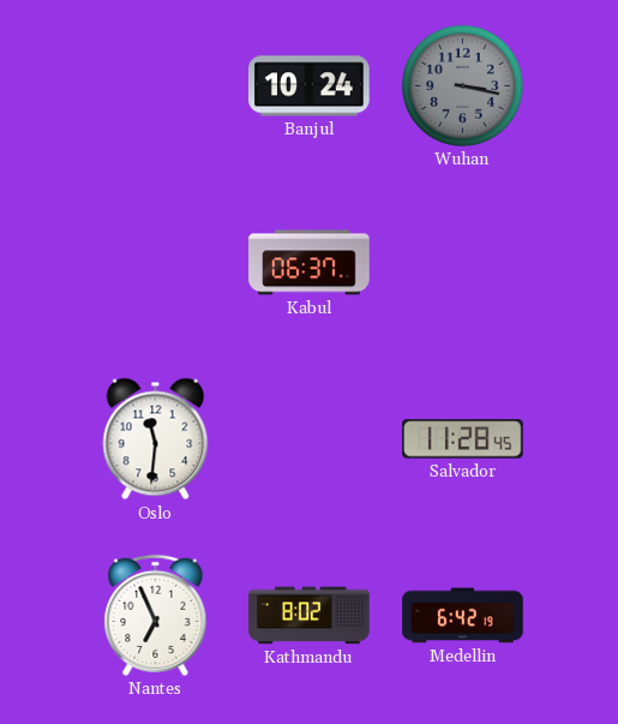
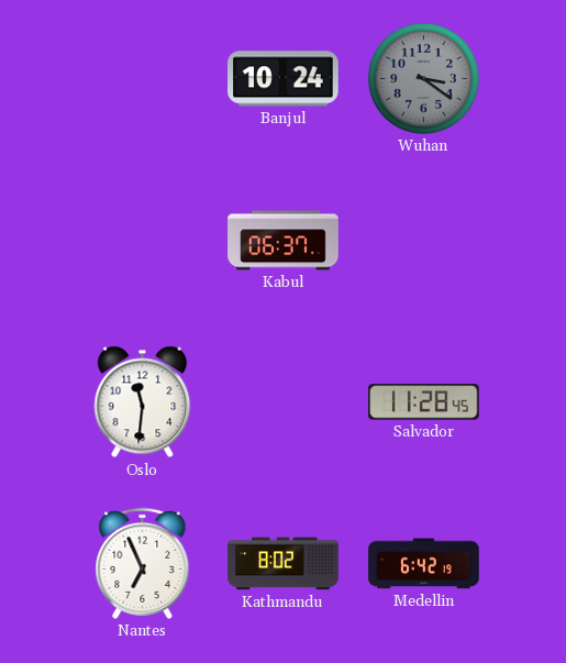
Wuhan: 3:17 -> 3:21
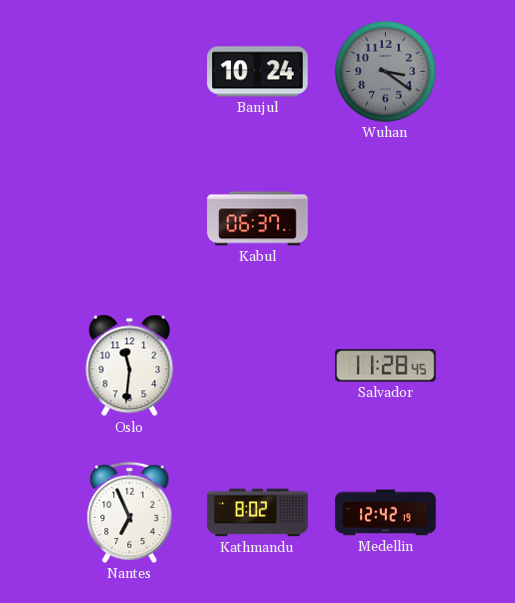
Medellin: 6:42 -> 12:42
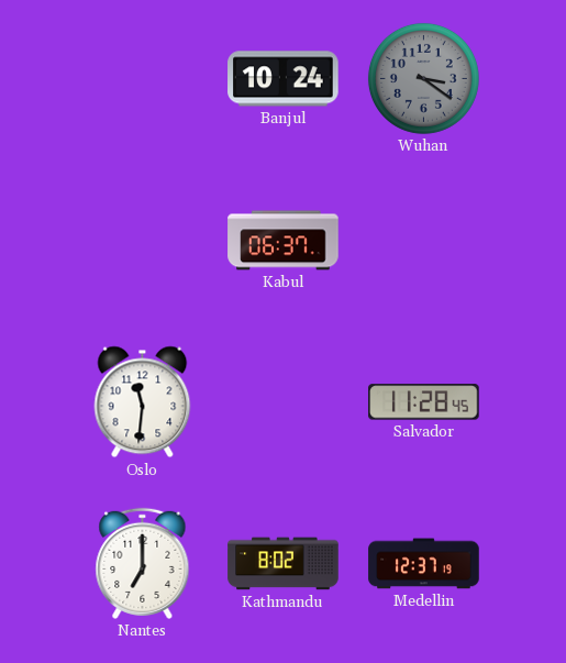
Nantes: 6:56 -> 7:00
Medellin: 12:42 -> 12:37
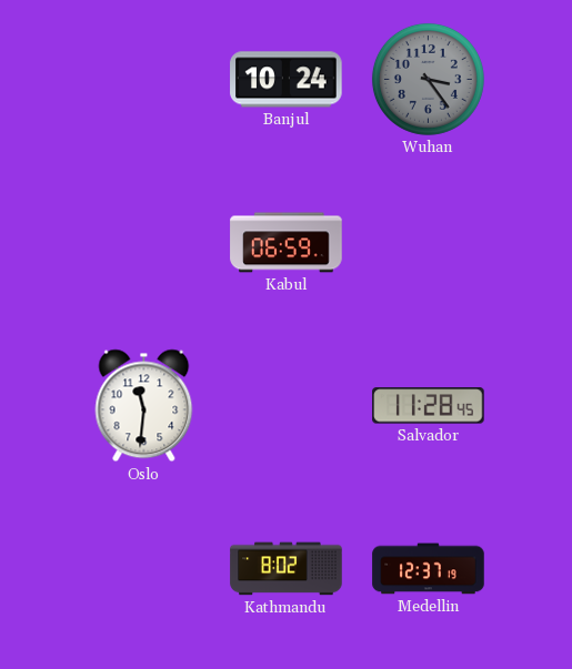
Wuhan: 3:21 -> 3:24
Kabul: 06:37 -> 06:59
Nantes: 7:00 -> none
